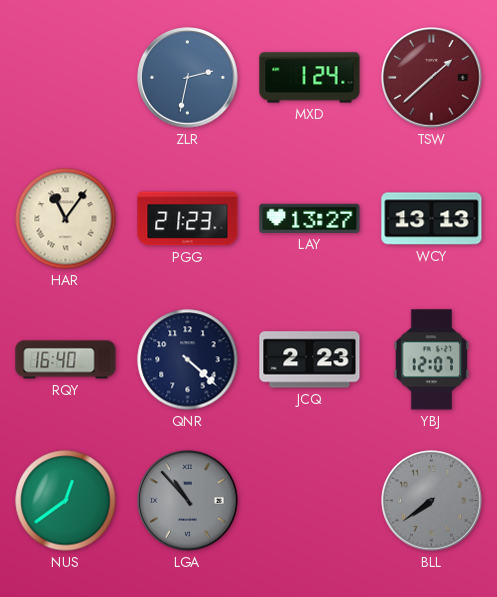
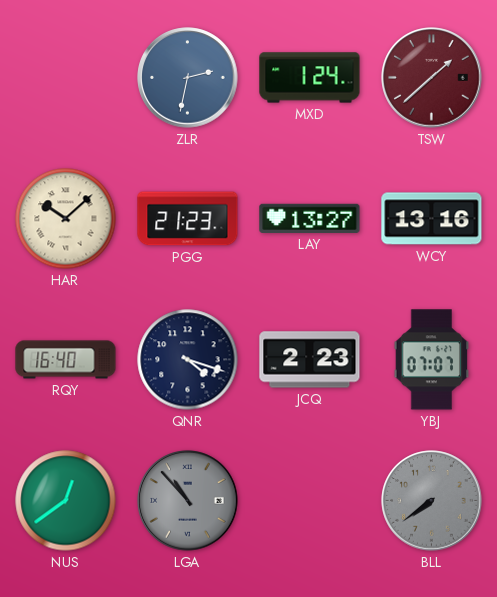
HAR: 11:06 -> 10:08
WCY: 13:13 -> 13:16
QNR: 4:22 -> 4:18
YBJ: 12:07 -> 07:07
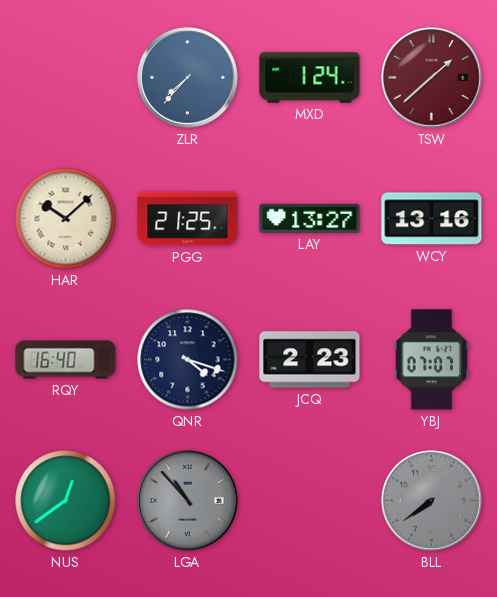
ZLR: 2:32 -> 7:37
PGG: 21:23 -> 21:25
